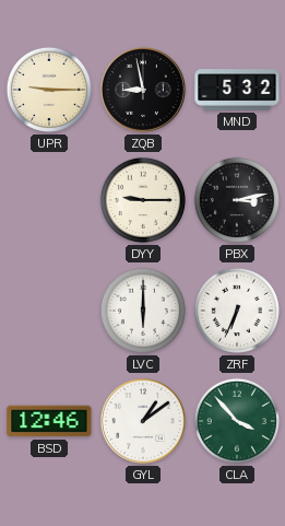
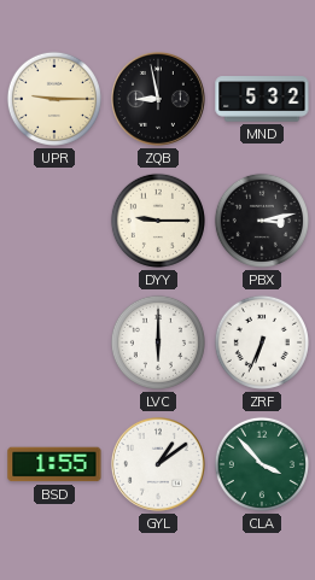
BSD: 12:46 -> 1:55
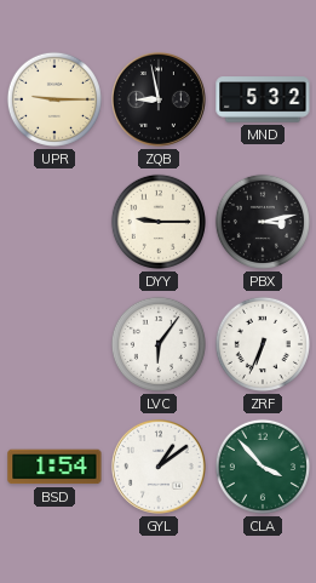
LVC: 6:00 -> 6:06
BSD: 1:55 -> 1:54
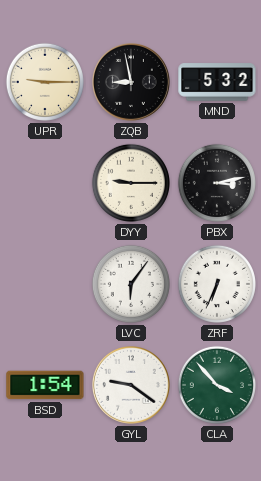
GYL: 1:09 -> 9:21
